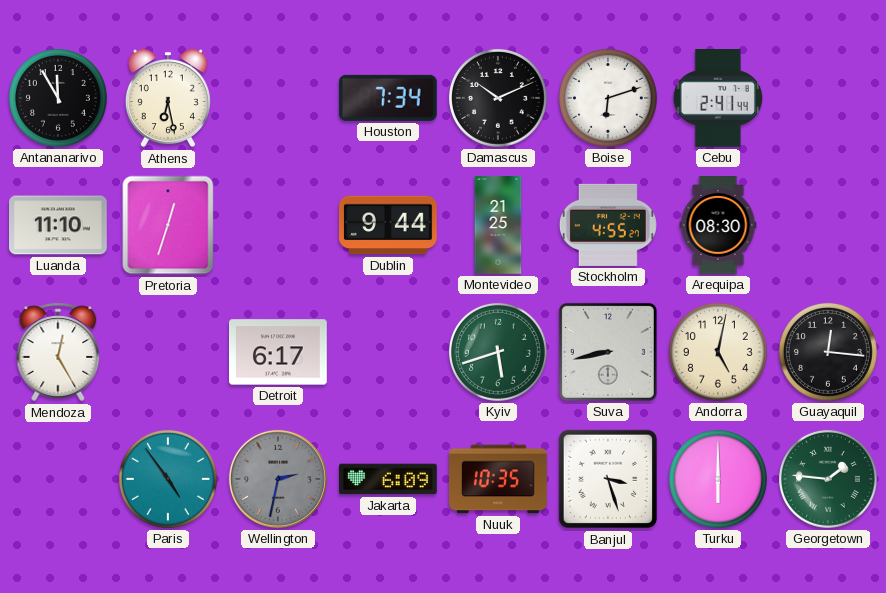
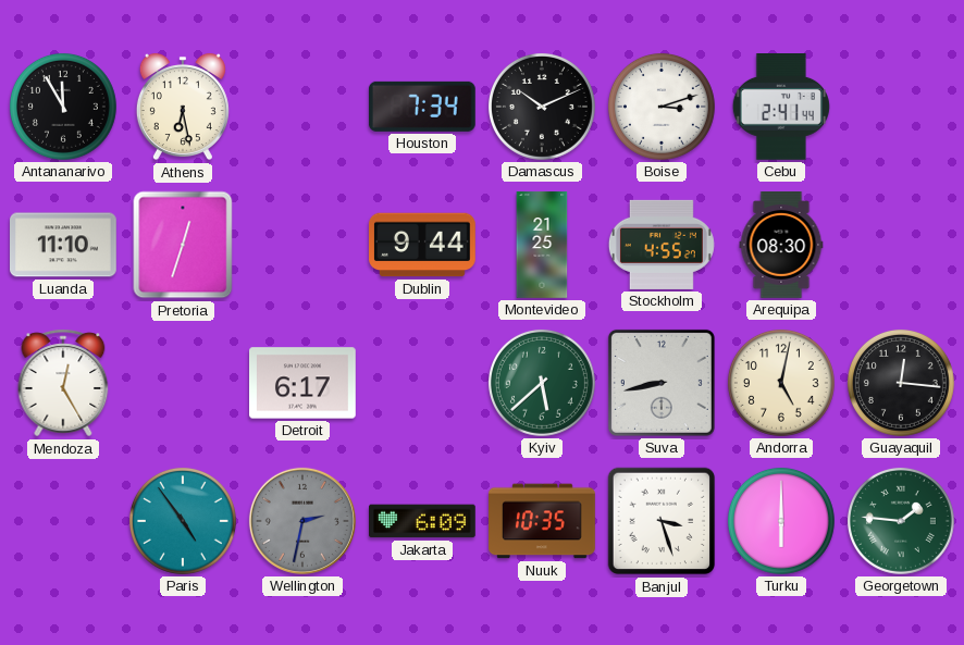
Boise: 6:12 -> 3:12
Kyiv: 5:42 -> 5:38
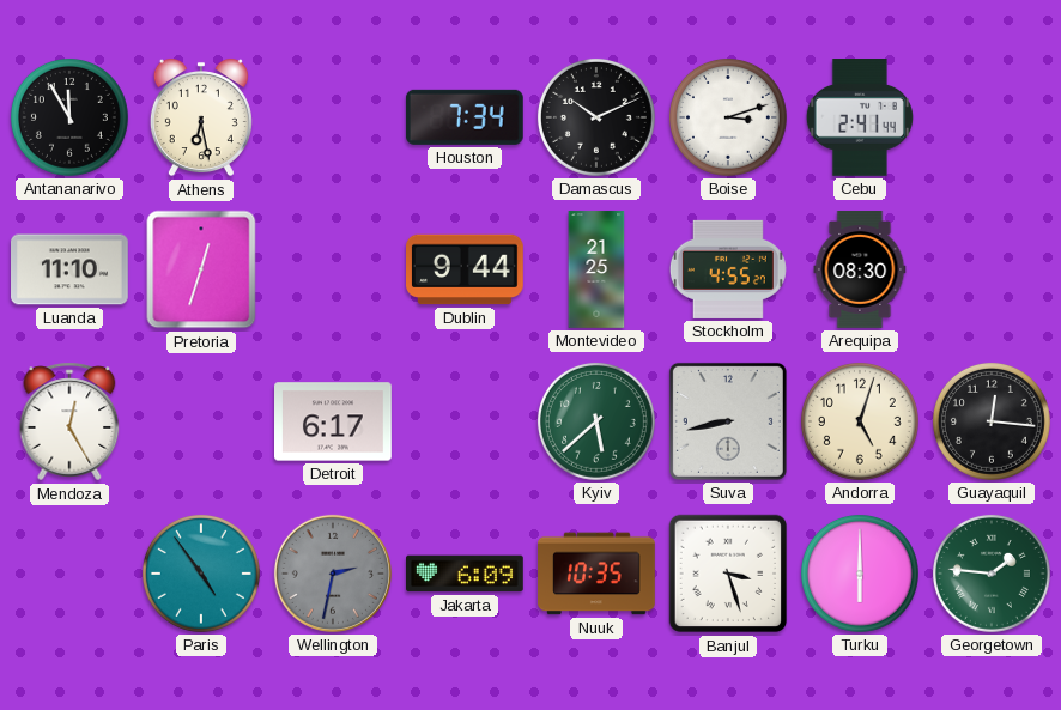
Andorra: 5:02 -> 5:03
